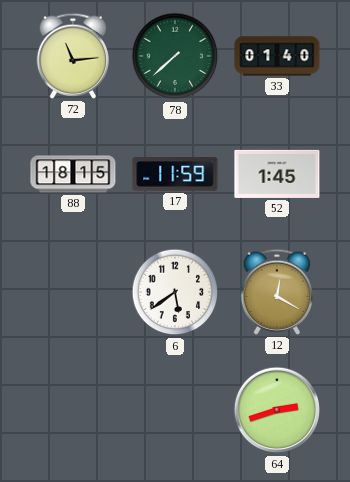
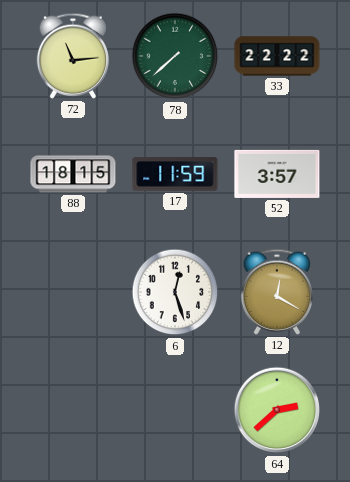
33: 01:40 -> 22:22
52: 1:45 -> 3:57
6: 5:39 -> 12:27
64: 2:42 -> 2:38
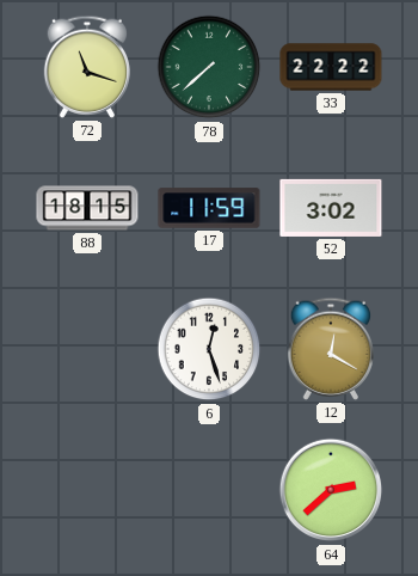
72: 11:14 -> 11:18
52: 3:57 -> 3:02
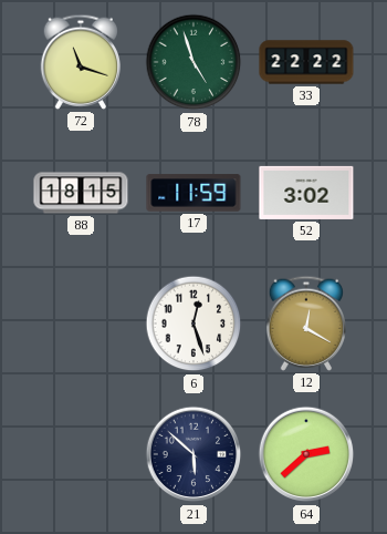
78: 7:38 -> 4:57
21: none -> 5:52
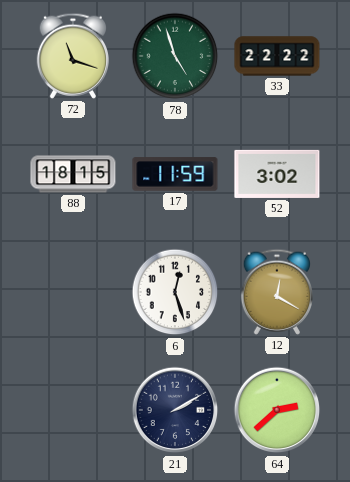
21: 5:52 -> 2:10
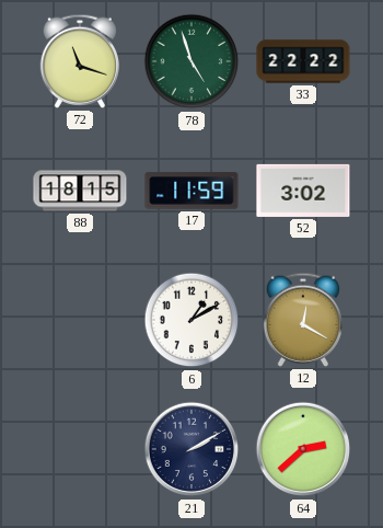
6: 12:27 -> 1:10
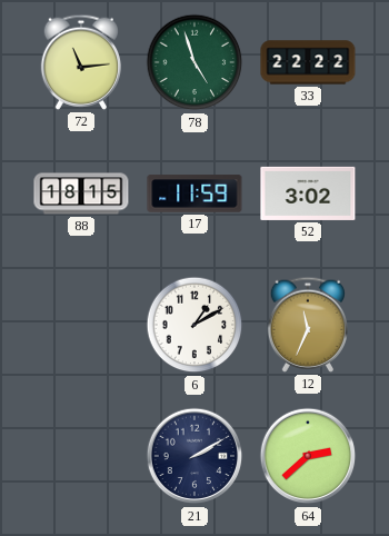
72: 11:18 -> 11:14
12: 12:20 -> 11:34
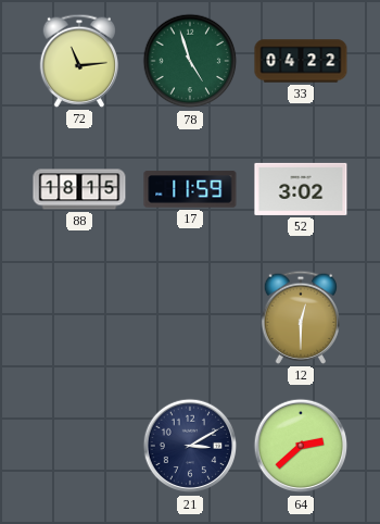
33: 22:22 -> 04:22
6: 1:10 -> none
12: 11:34 -> 12:30
21: 2:10 -> 3:10
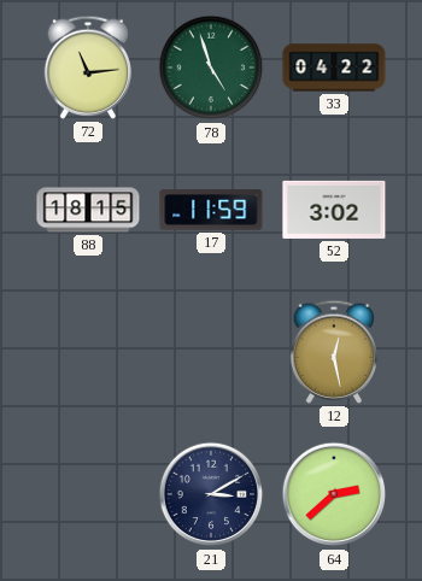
12: 12:30 -> 12:28
